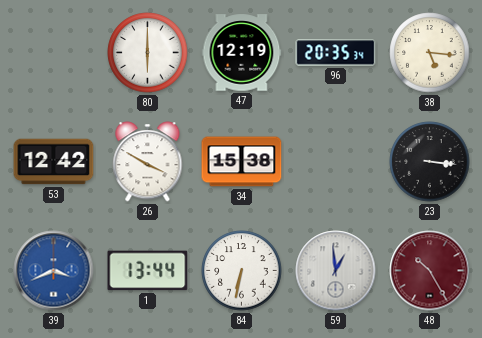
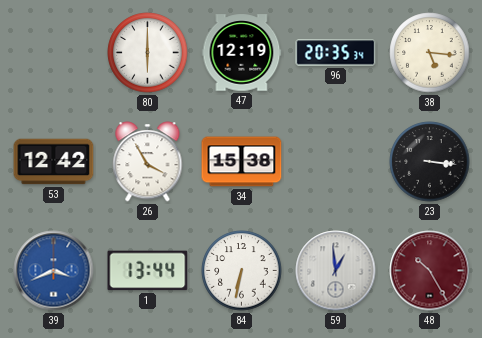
26: 3:50 -> 3:55
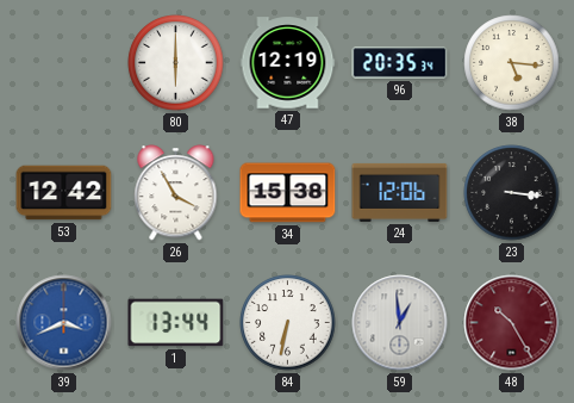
24: none -> 12:06
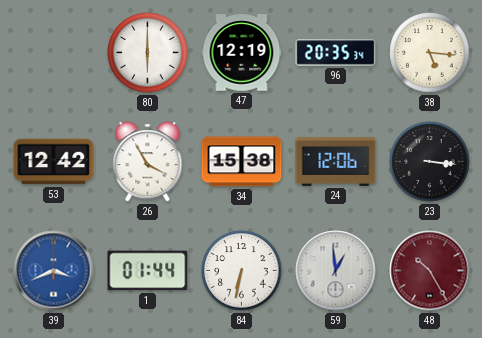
1: 13:44 -> 01:44
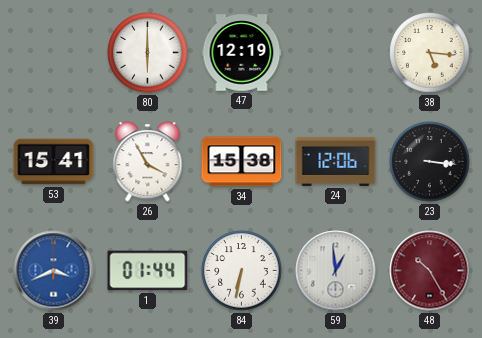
96: 20:35 -> none
53: 12:42 -> 15:41
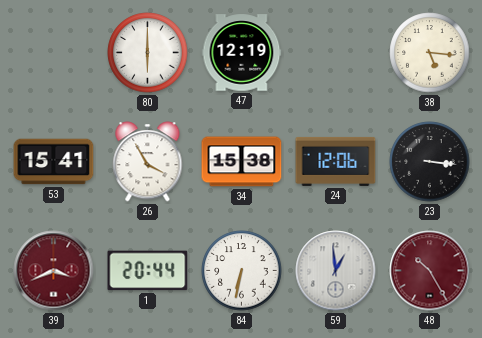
39 dial: blue -> burgundy
1: 01:44 -> 20:44
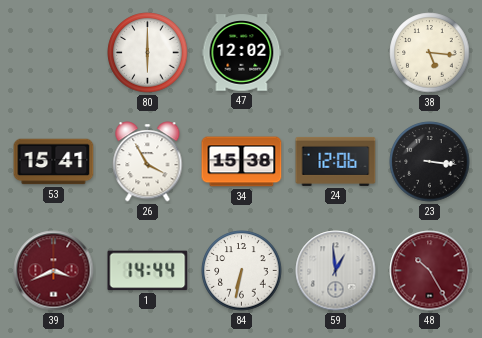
47: 12:19 -> 12:02
1: 20:44 -> 14:44
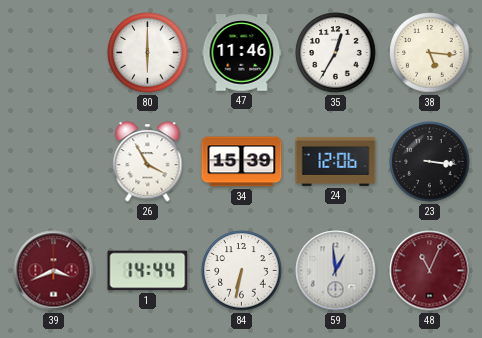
47: 12:02 -> 11:46
35: none -> 12:35
53: 15:41 -> none
34: 15:38 -> 15:39
48: 10:25 -> 11:04
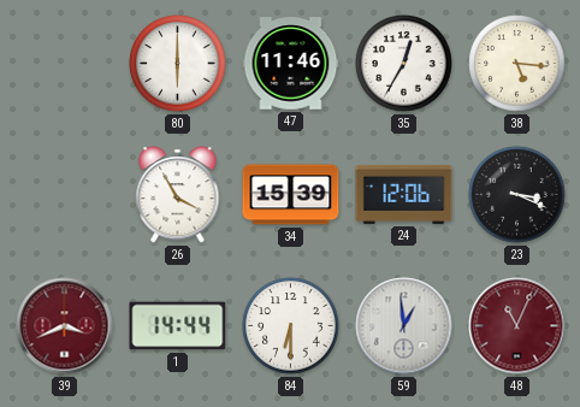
23: 3:16 -> 3:19
84: 6:32 -> 6:30
